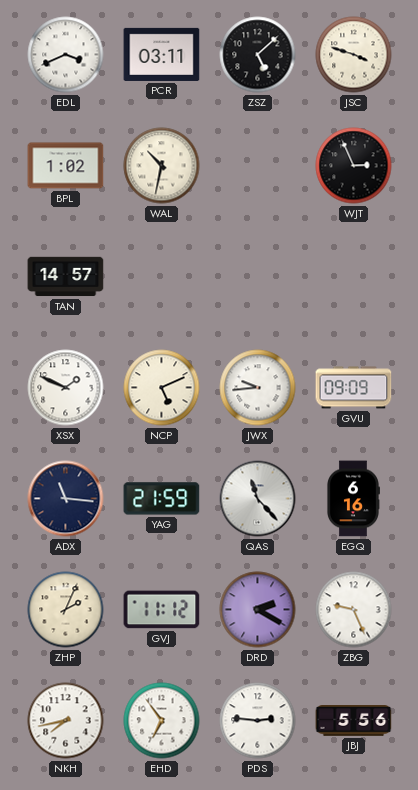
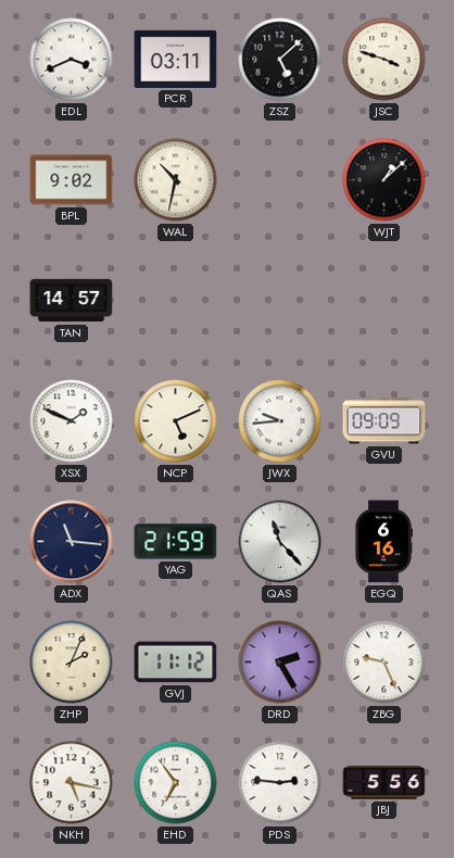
BPL: 1:02 -> 9:02
WJT: 2:56 -> 1:08
DRD: 2:20 -> 2:25
NKH: 7:43 -> 5:17
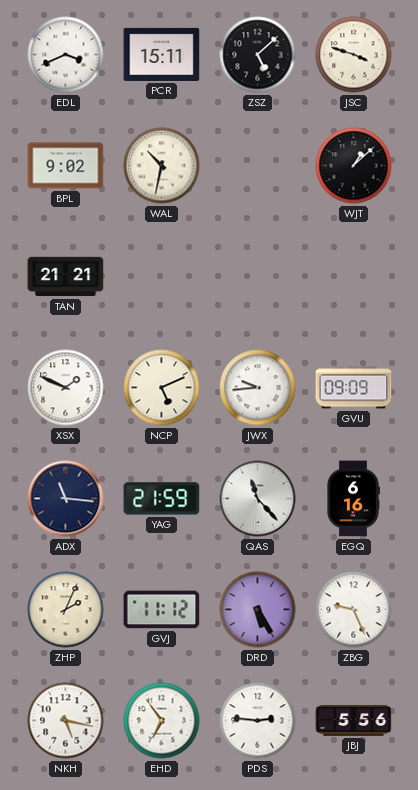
PCR: 03:11 -> 15:11
TAN: 14:57 -> 21:21
DRD: 2:25 -> 5:25
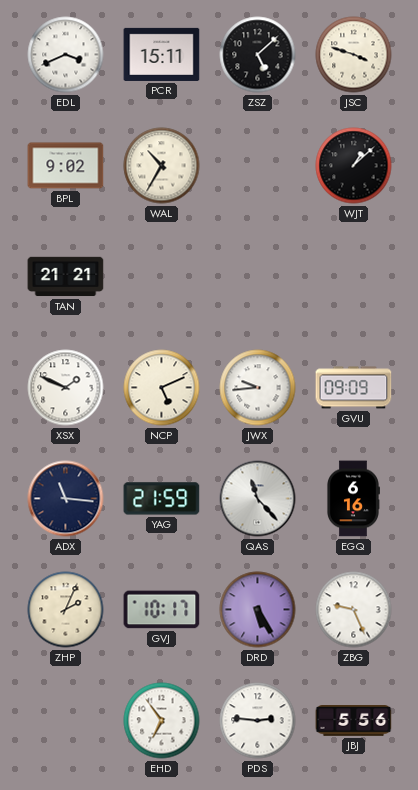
WAL: 10:32 -> 10:35
GVJ: 11:12 -> 10:17
NKH: 5:17 -> none
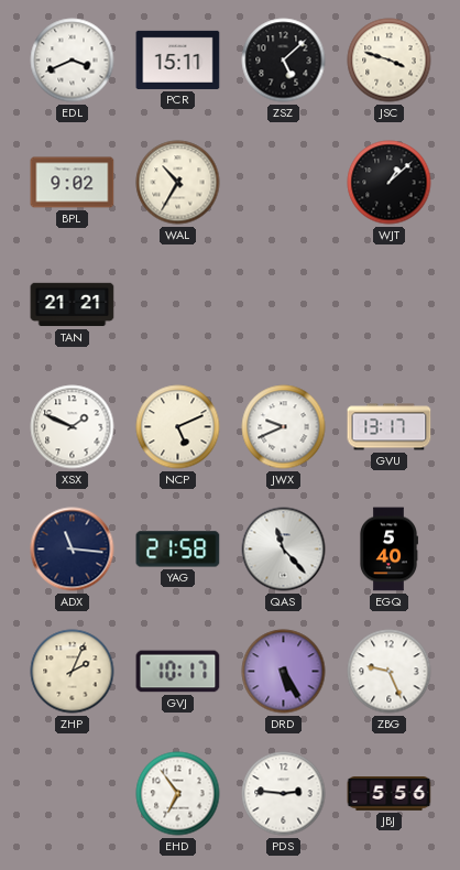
JWX: 9:44 -> 9:41
GVU: 09:09 -> 13:17
YAG: 21:59 -> 21:58
EGQ: 6:16 -> 5:40
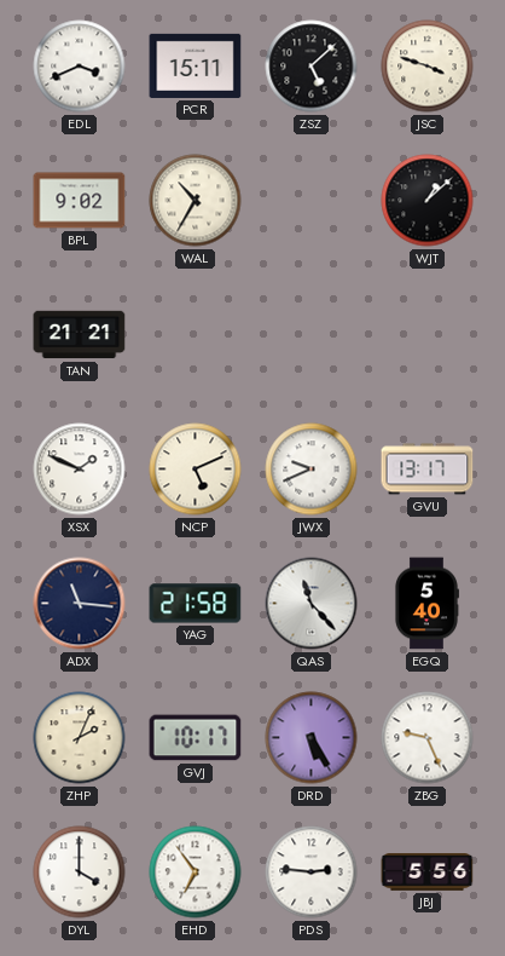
DYL: none -> 4:00
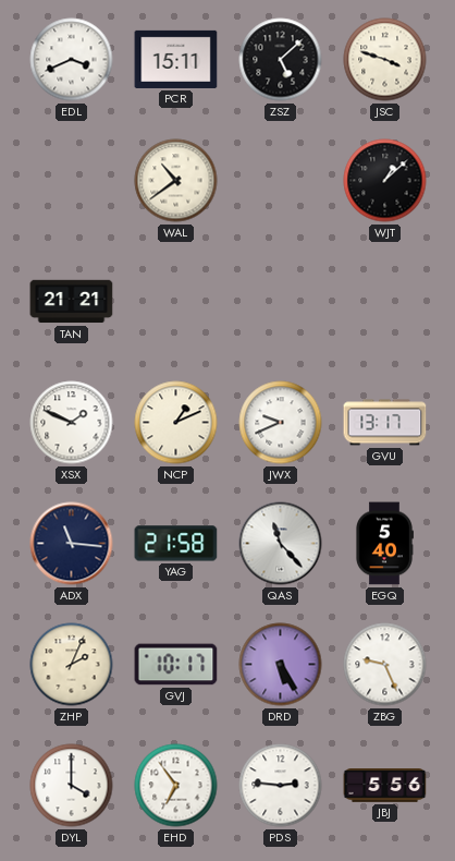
BPL: 9:02 -> none
WAL: 10:35 -> 10:39
NCP: 5:11 -> 1:11
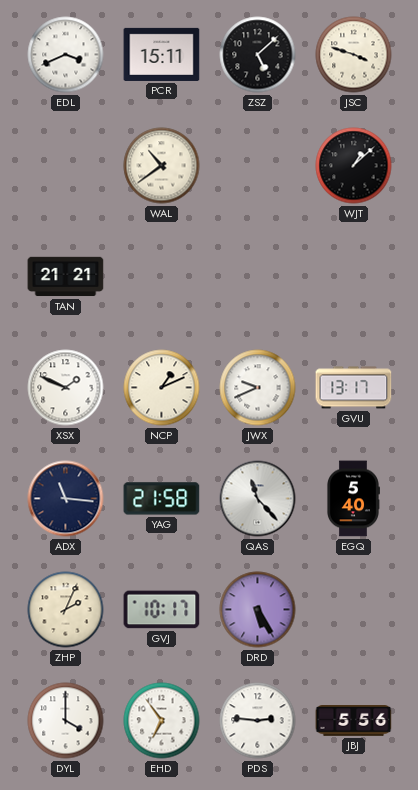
ZBG: 9:26 -> none
